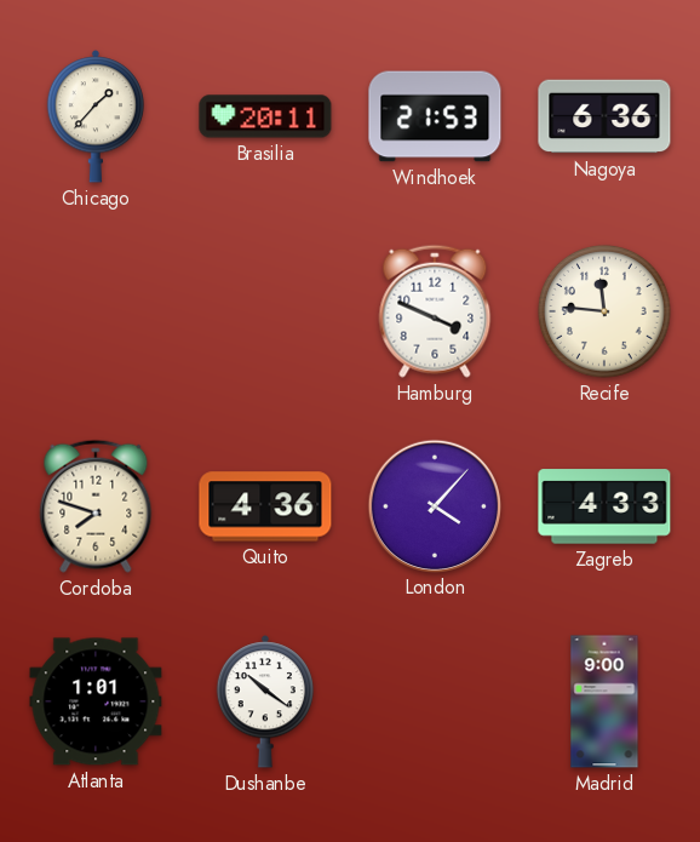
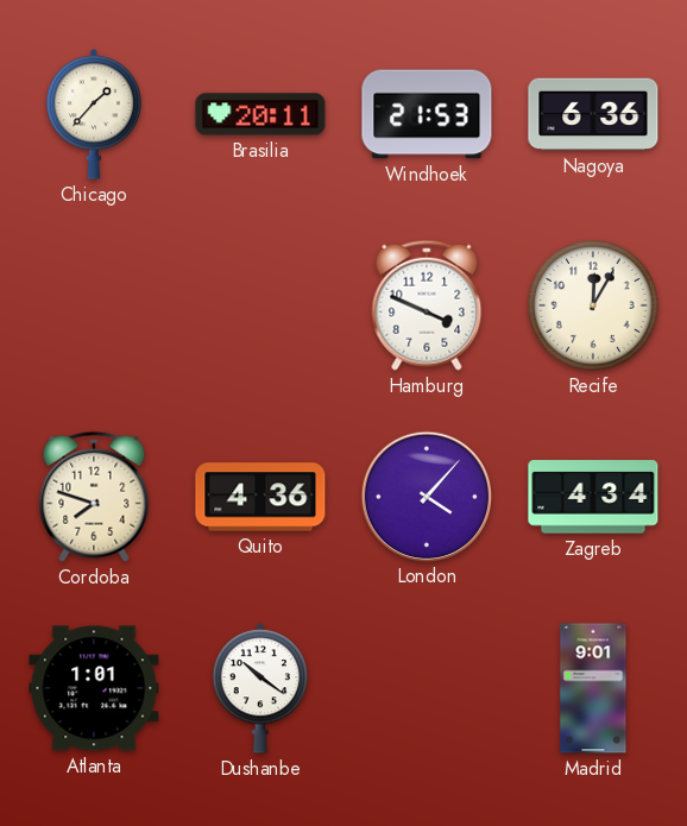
Recife: 11:46 -> 12:05
Zagreb: 4:33 -> 4:34
Madrid: 9:00 -> 9:01
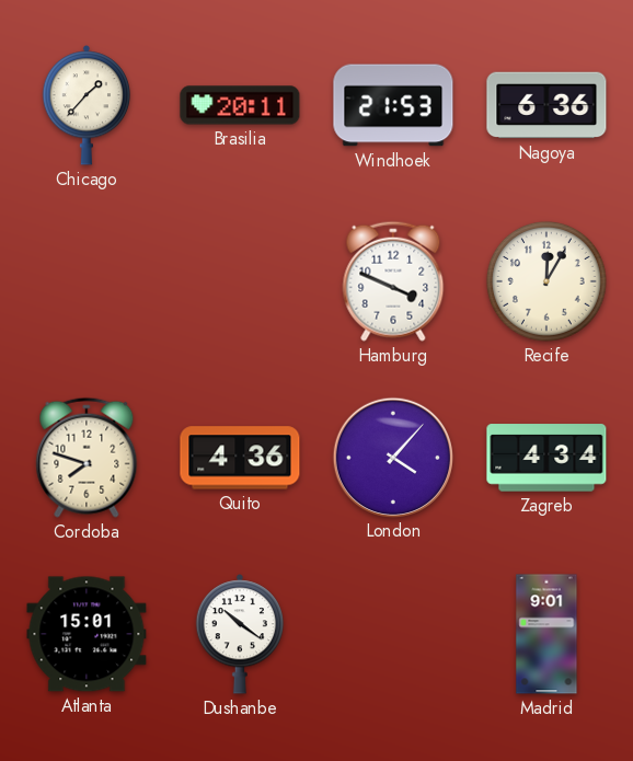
Atlanta: 1:01 -> 15:01
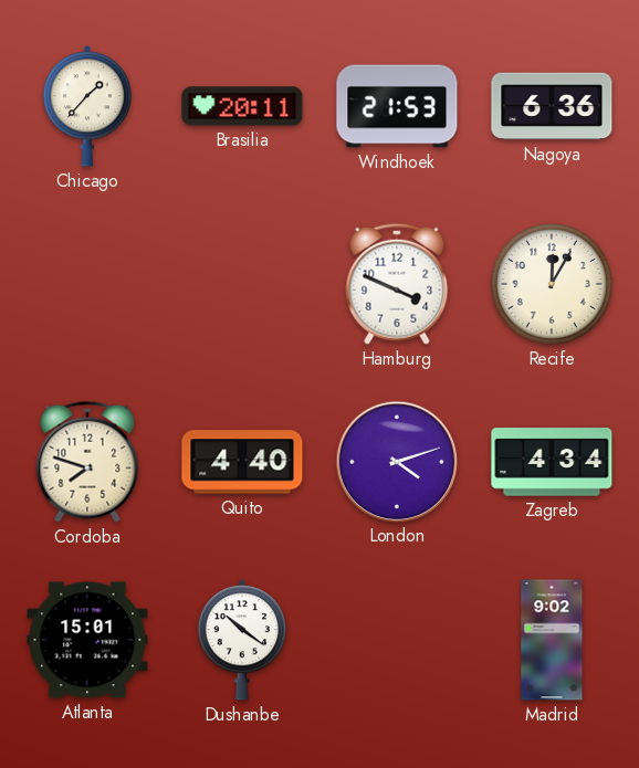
Quito: 4:36 -> 4:40
London: 4:07 -> 4:12
Madrid: 9:01 -> 9:02
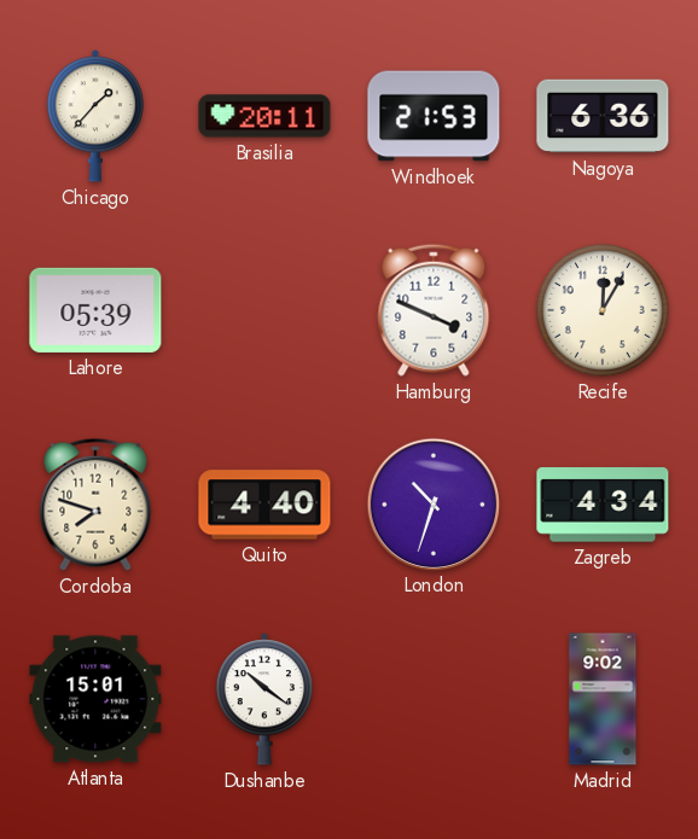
Lahore: none -> 05:39
London: 4:12 -> 10:33
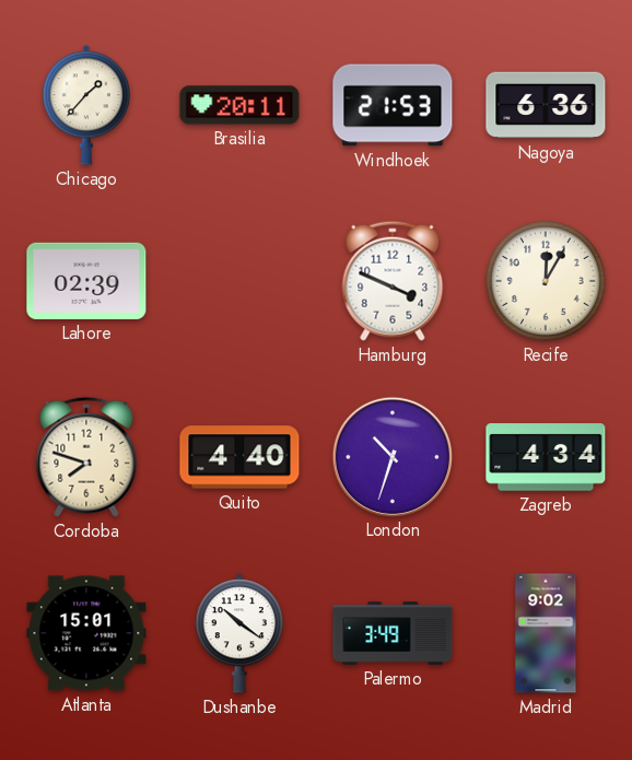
Lahore: 05:39 -> 02:39
Palermo: none -> 3:49
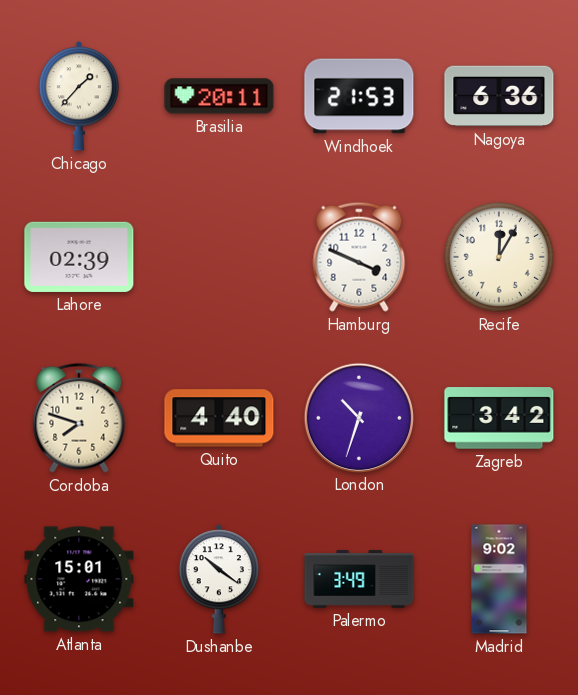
Zagreb: 4:34 -> 3:42
